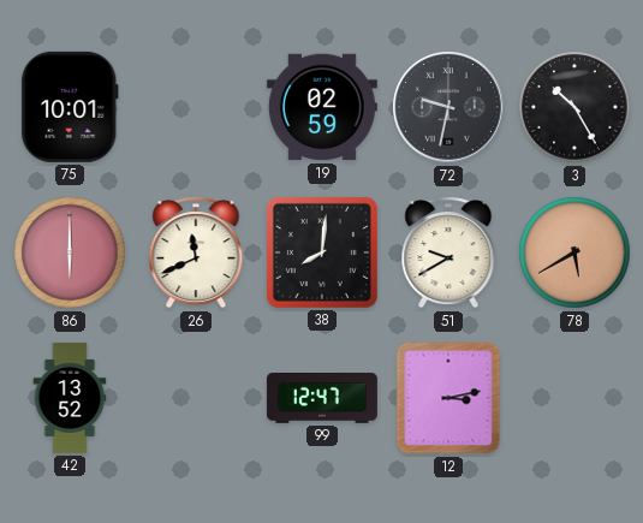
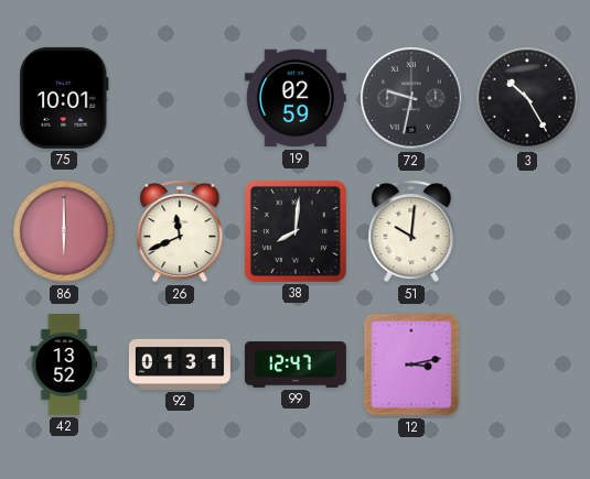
51: 9:40 -> 10:01
78: 5:40 -> none
92: none -> 01:31
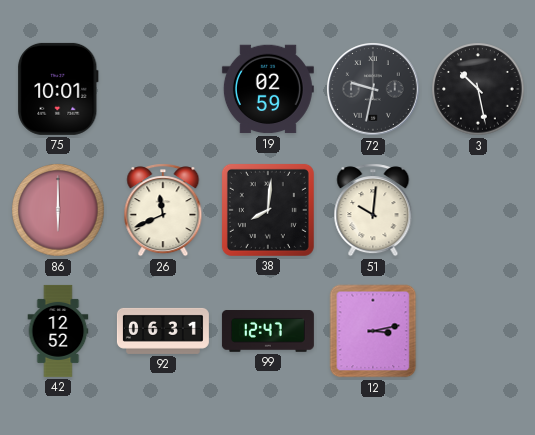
3: 10:25 -> 10:28
42: 13:52 -> 12:52
92: 01:31 -> 06:31
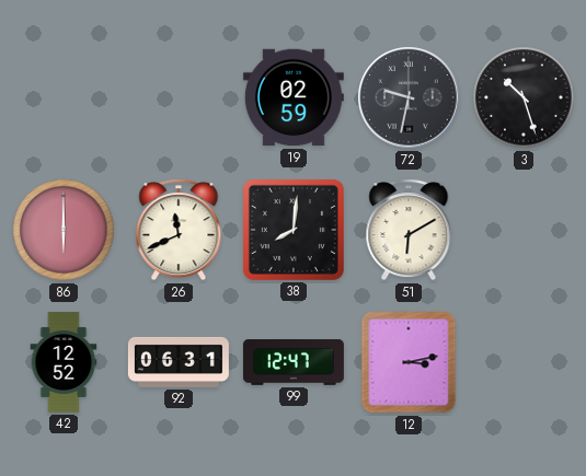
75: 10:01 -> none
3: 10:28 -> 10:27
51: 10:01 -> 6:10
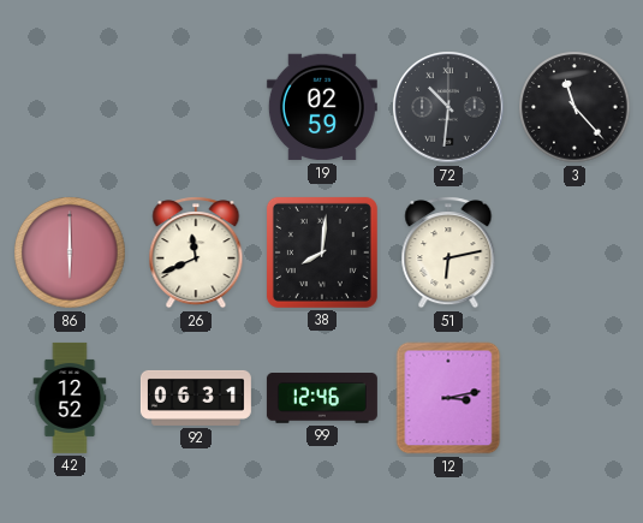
72: 9:32 -> 10:31
3: 10:27 -> 11:23
51: 6:10 -> 6:13
99: 12:47 -> 12:46
